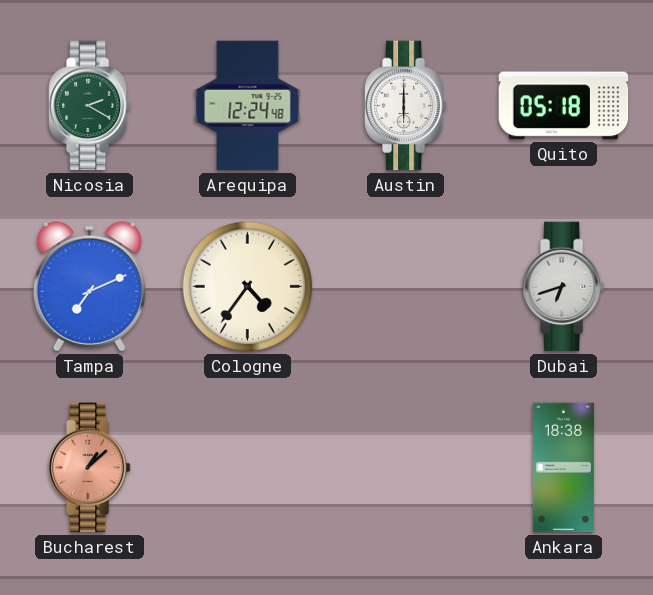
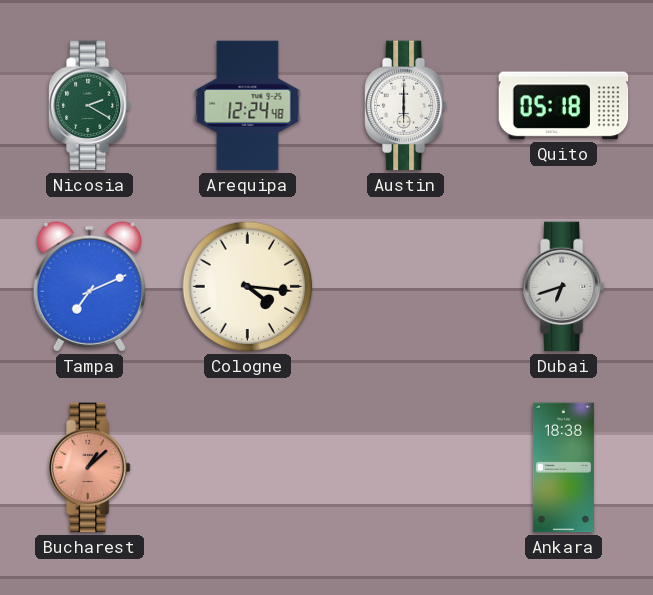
Cologne: 4:36 -> 4:16
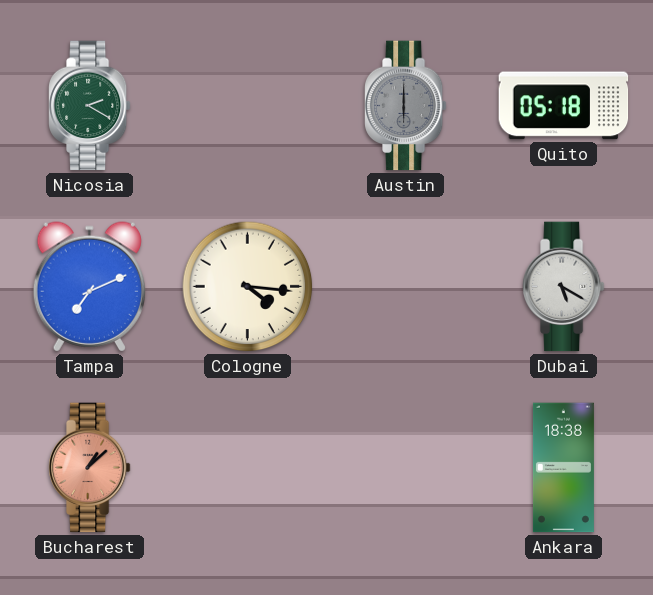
Arequipa: 12:24 -> none
Austin dial: white -> grey
Dubai: 6:42 -> 5:20
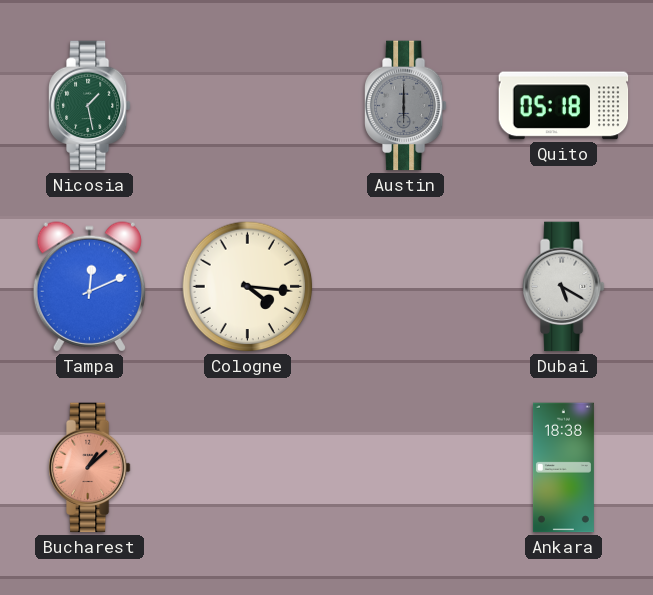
Nicosia: 2:20 -> 1:28
Tampa: 7:11 -> 12:11
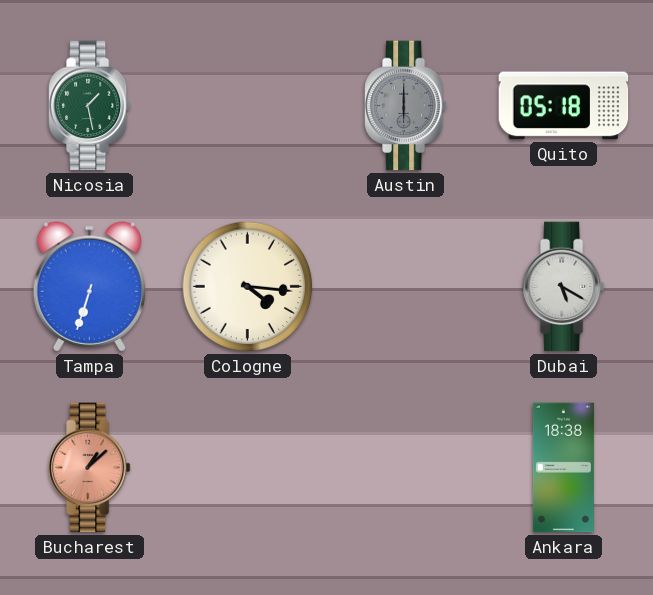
Tampa: 12:11 -> 6:33
